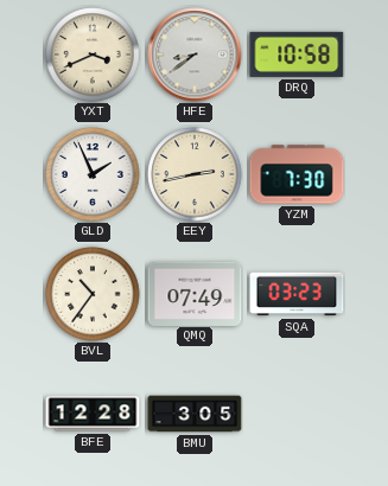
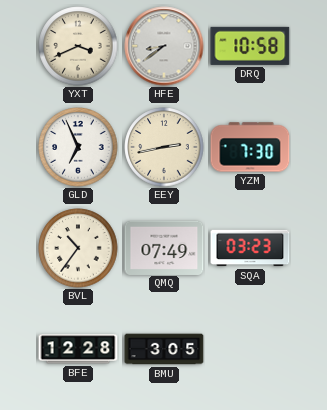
GLD: 1:56 -> 6:56
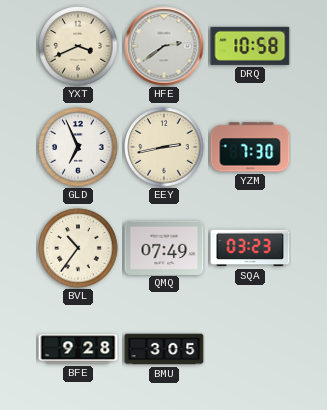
HFE: 8:39 -> 2:39
BFE: 12:28 -> 9:28
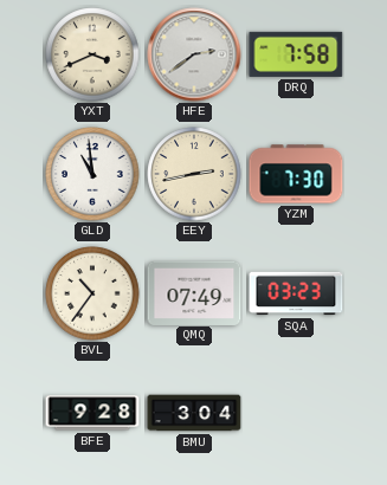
DRQ: 10:58 -> 7:58
GLD: 6:56 -> 10:59
BMU: 3:05 -> 3:04
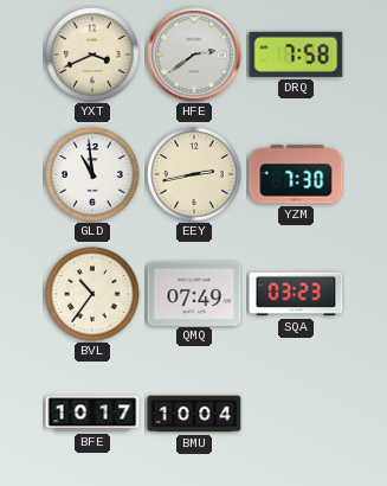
BFE: 9:28 -> 10:17
BMU: 3:04 -> 10:04
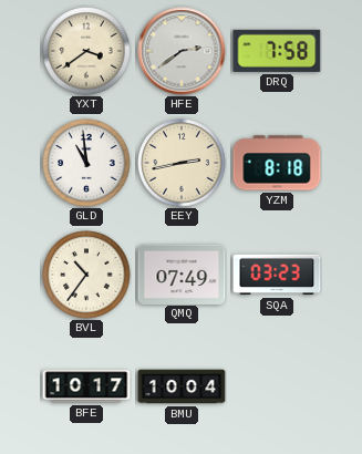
YXT: 3:41 -> 3:39
YZM: 7:30 -> 8:18
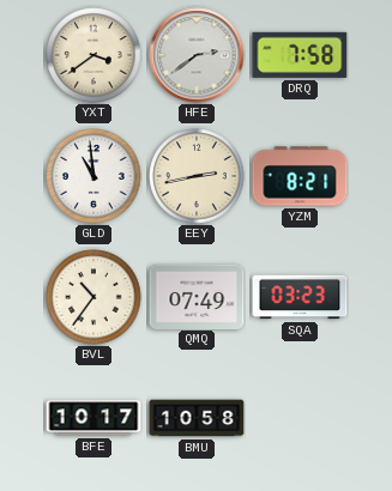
YZM: 8:18 -> 8:21
BMU: 10:04 -> 10:58
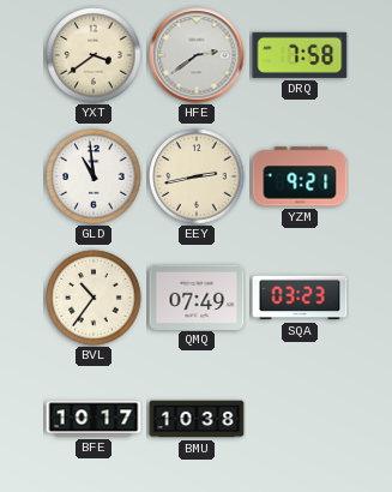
YZM: 8:21 -> 9:21
BMU: 10:58 -> 10:38
